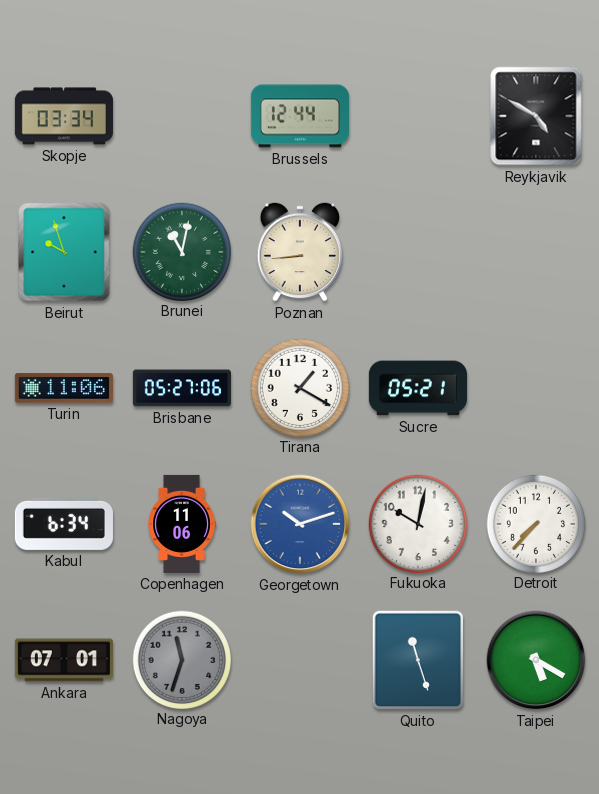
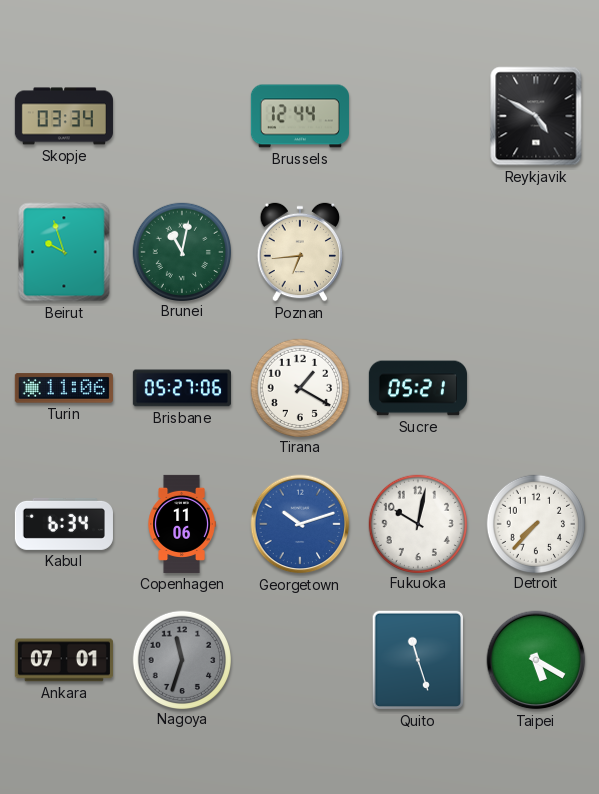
Poznan: 8:44 -> 6:44
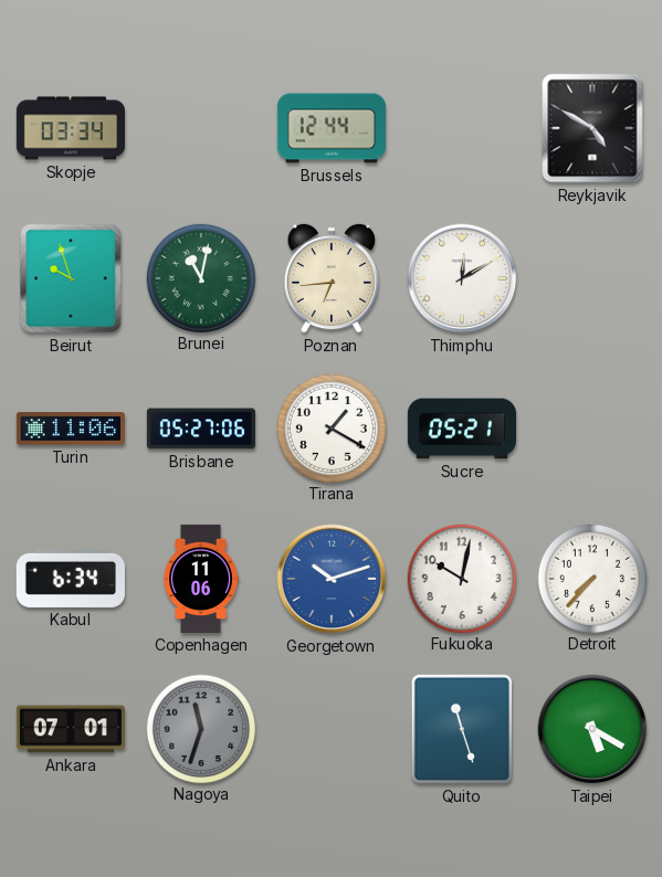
Thimphu: none -> 12:10
